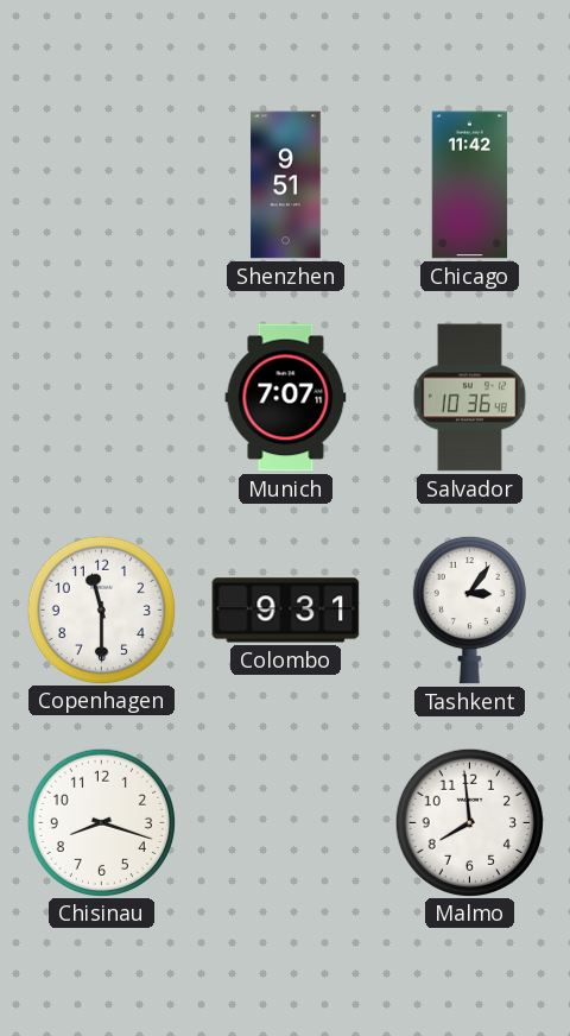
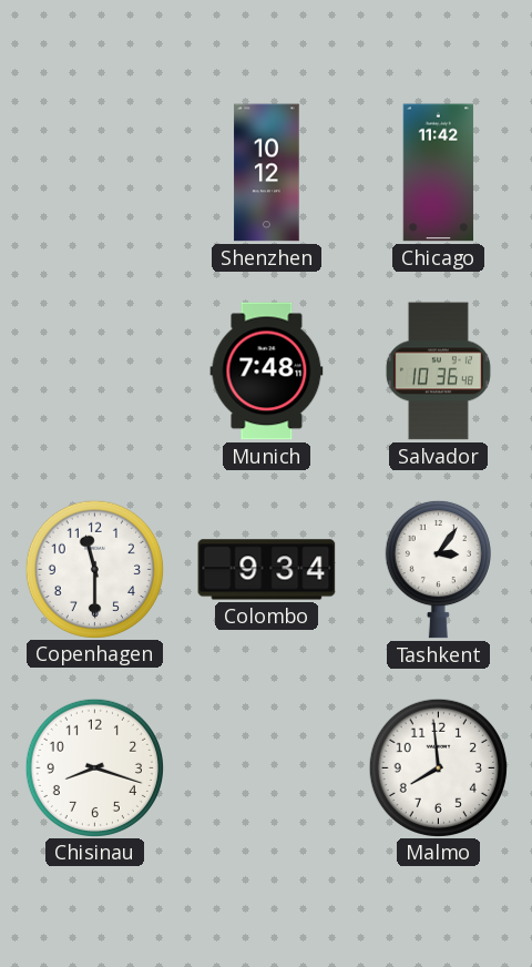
Shenzhen: 9:51 -> 10:12
Munich: 7:07 -> 7:48
Colombo: 9:31 -> 9:34
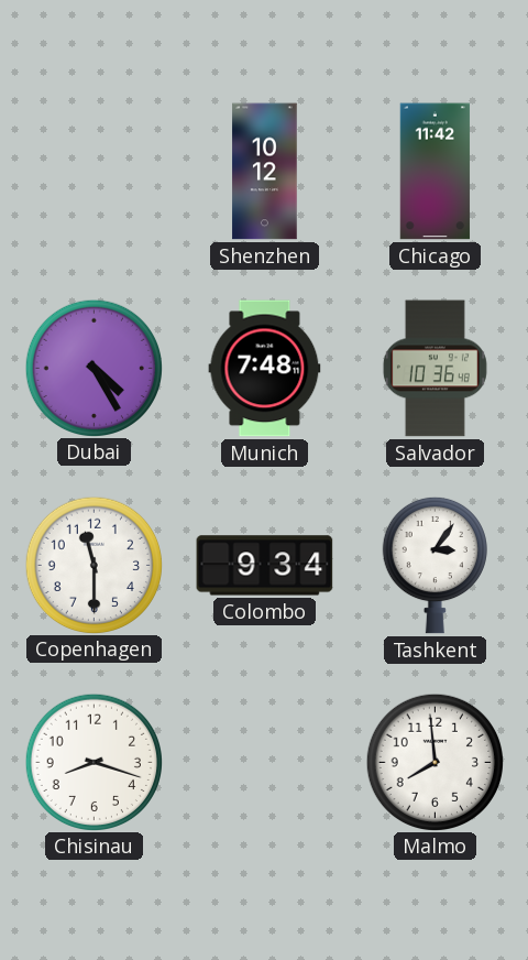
Dubai: none -> 4:25
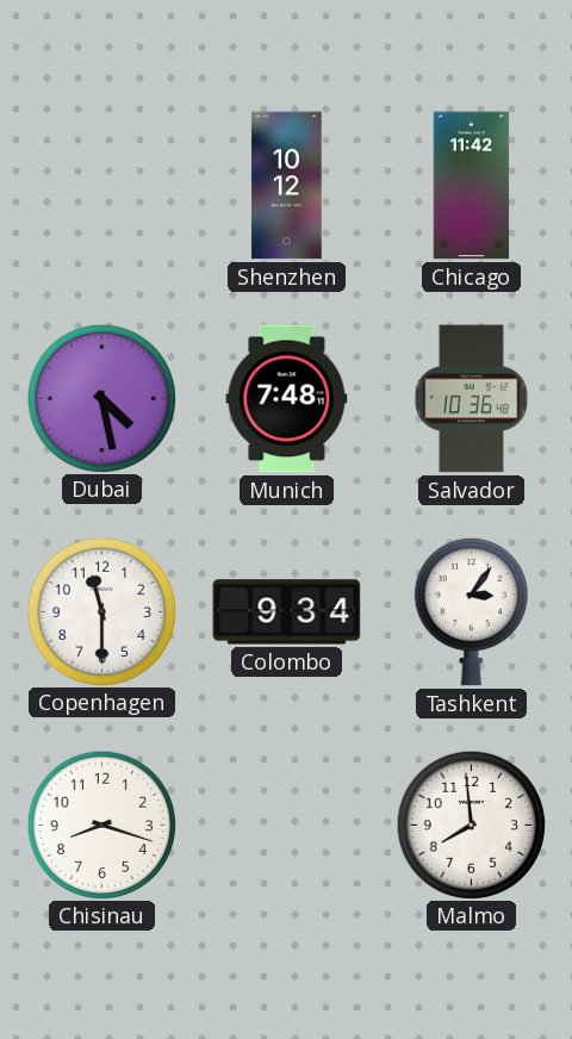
Dubai: 4:25 -> 4:28
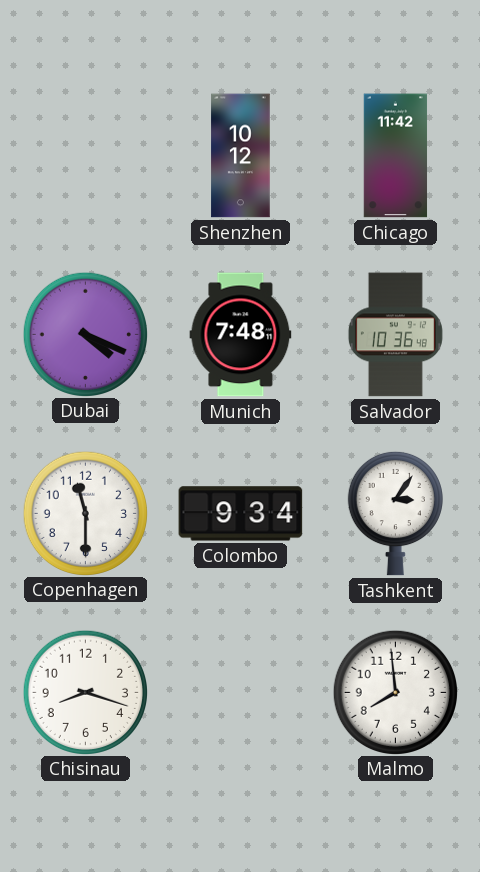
Dubai: 4:28 -> 4:19
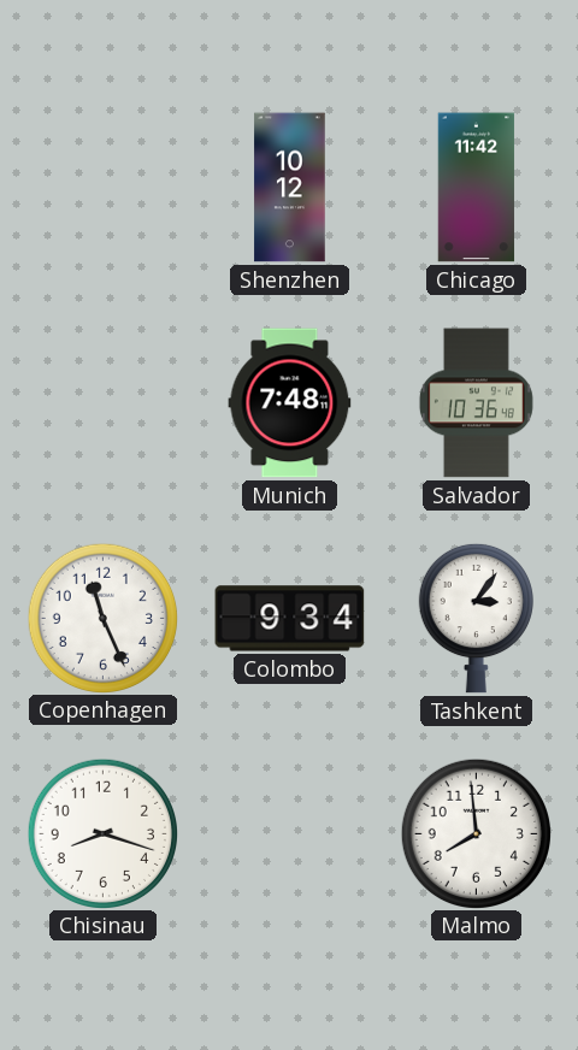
Dubai: 4:19 -> none
Copenhagen: 11:30 -> 11:26
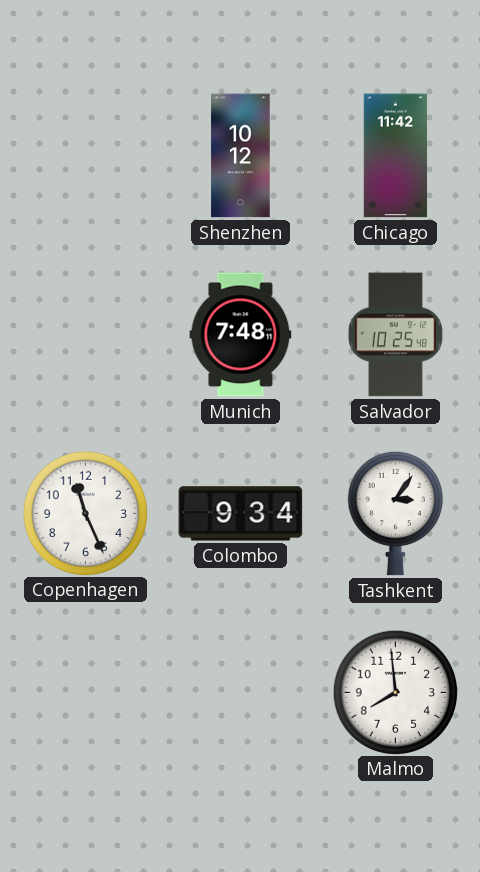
Salvador: 10:36 -> 10:25
Chisinau: 8:18 -> none
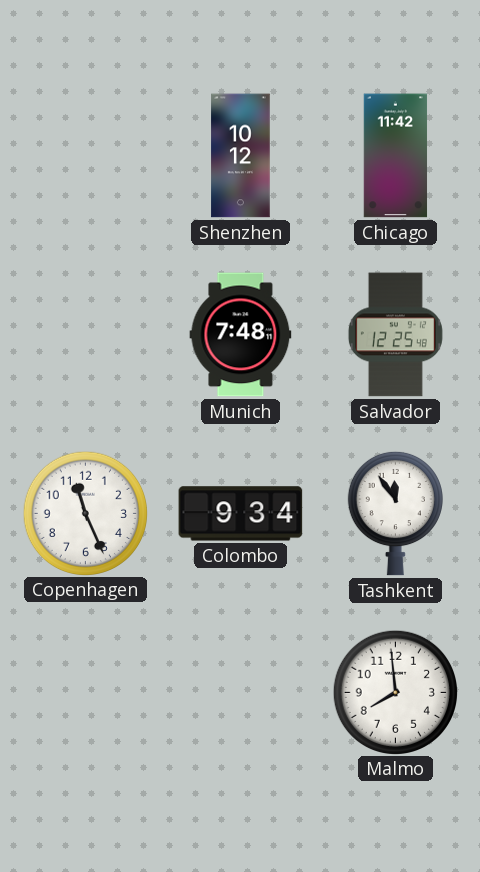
Salvador: 10:25 -> 12:25
Tashkent: 3:06 -> 11:54
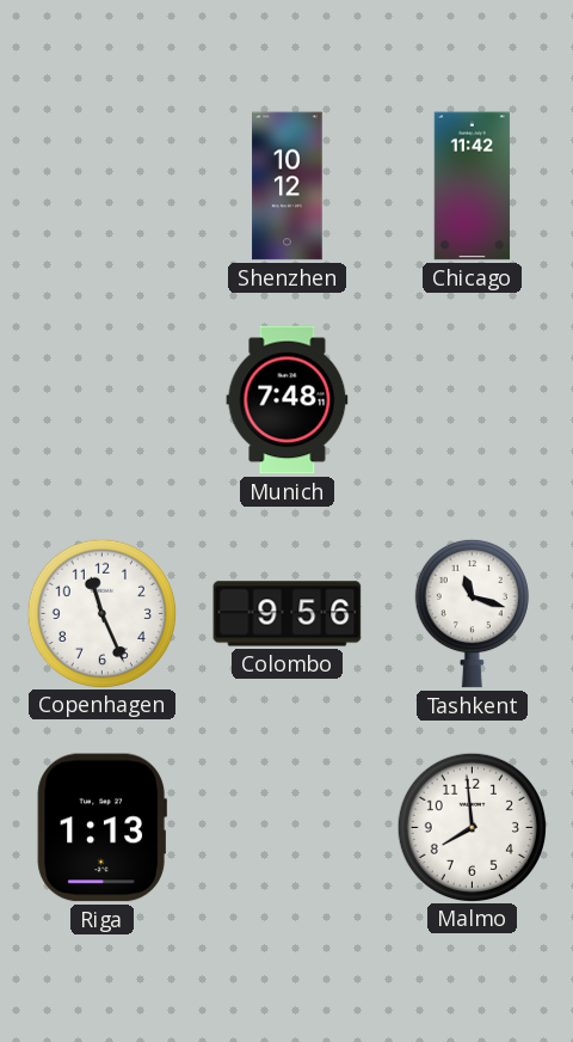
Salvador: 12:25 -> none
Colombo: 9:34 -> 9:56
Tashkent: 11:54 -> 11:18
Riga: none -> 1:13
